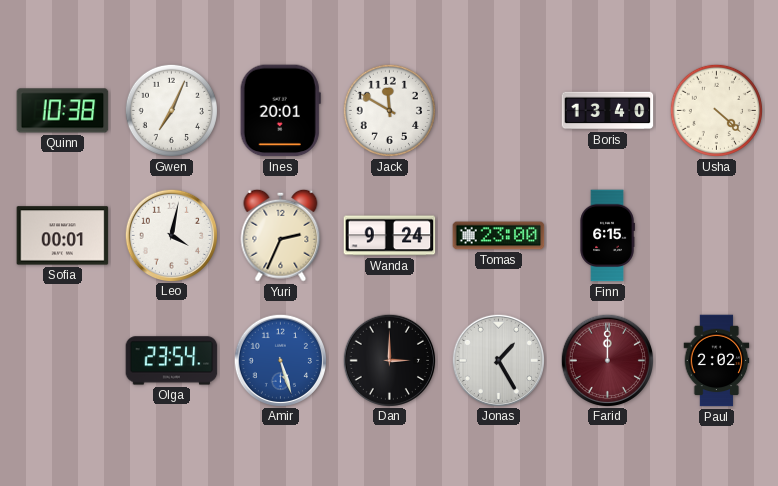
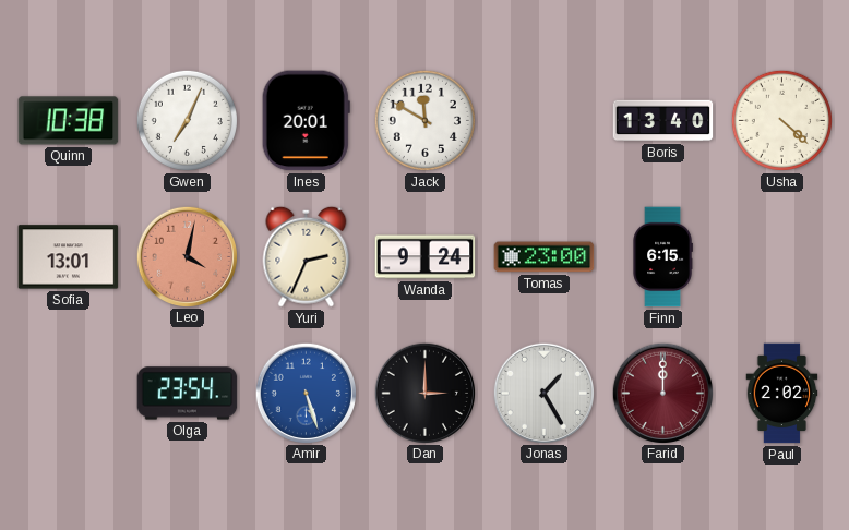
Sofia: 00:01 -> 13:01
Leo dial: white -> salmon
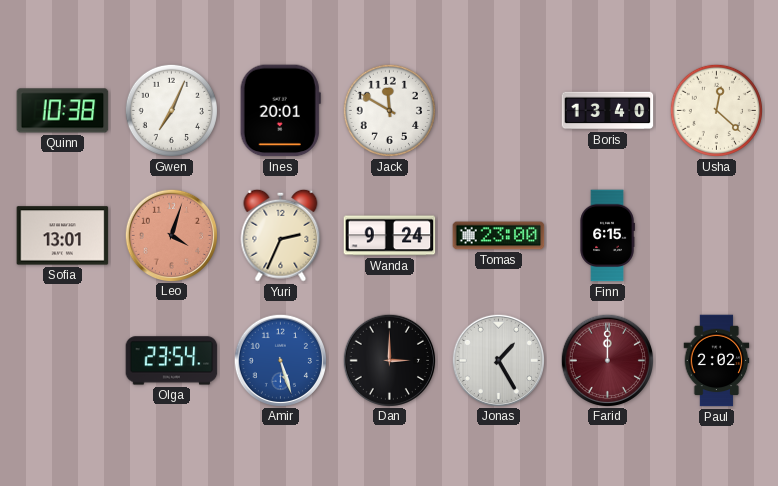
Usha: 4:22 -> 12:22
Leo: 4:02 -> 4:03
